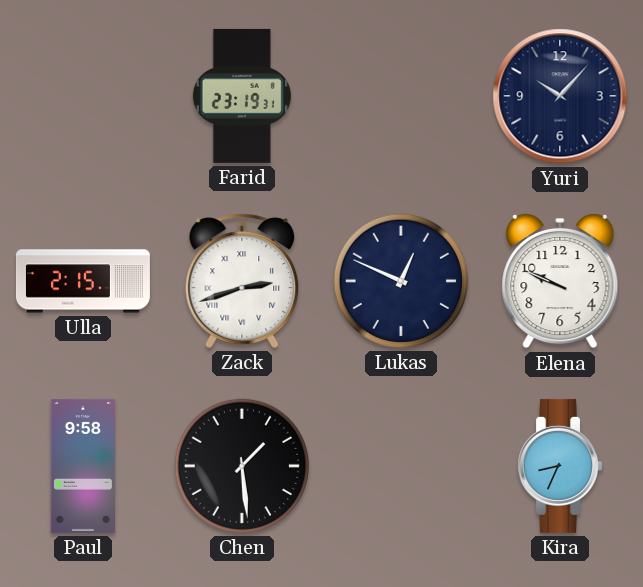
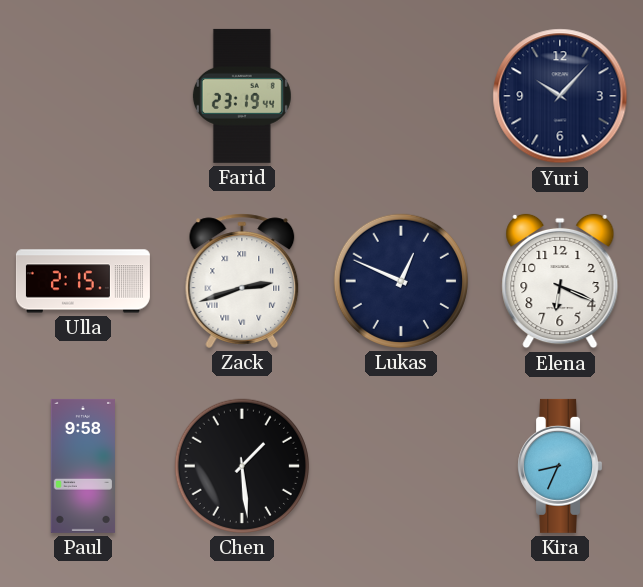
Farid: 23:19:31 -> 23:19:44
Elena: 9:49 -> 6:19
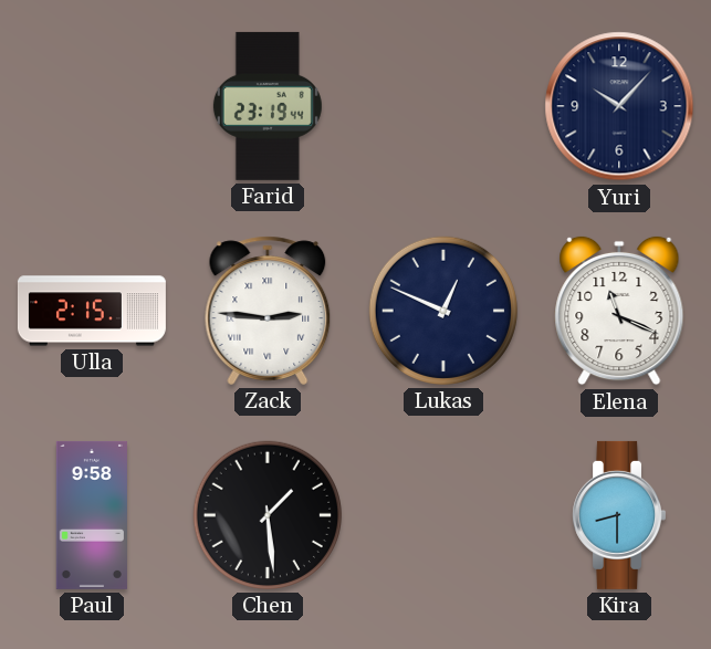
Zack: 2:42 -> 2:46
Elena: 6:19 -> 11:19
Kira: 8:34 -> 8:30
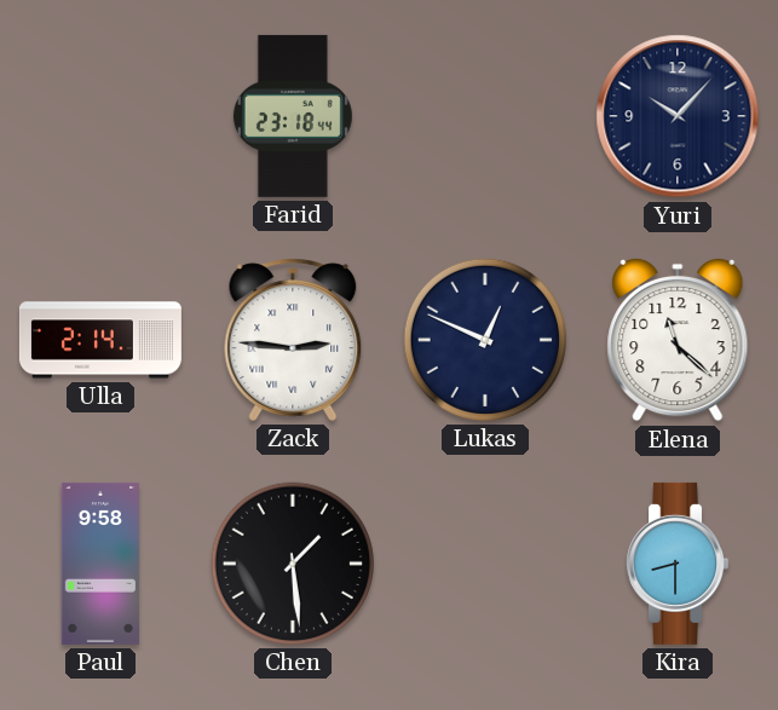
Farid: 23:19 -> 23:18
Ulla: 2:15 -> 2:14
Elena: 11:19 -> 11:22
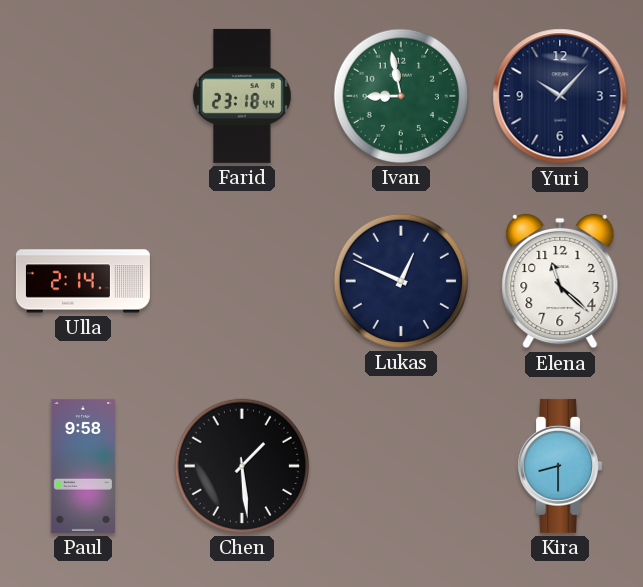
Ivan: none -> 8:58
Zack: 2:46 -> none
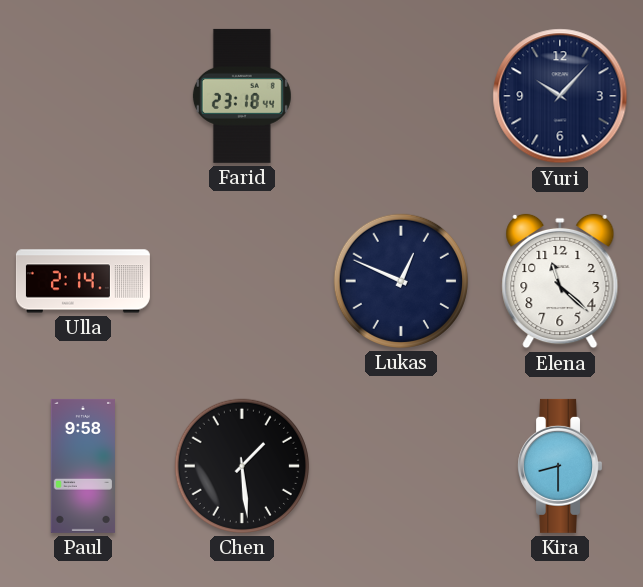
Ivan: 8:58 -> none
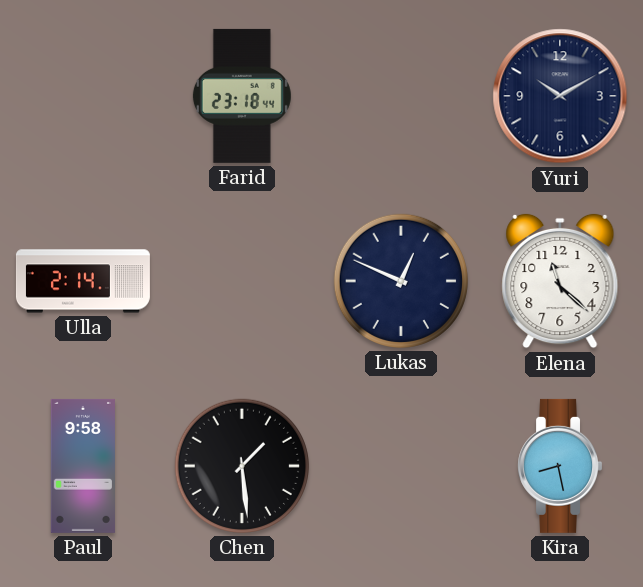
Yuri: 10:07 -> 10:10
Kira: 8:30 -> 8:28
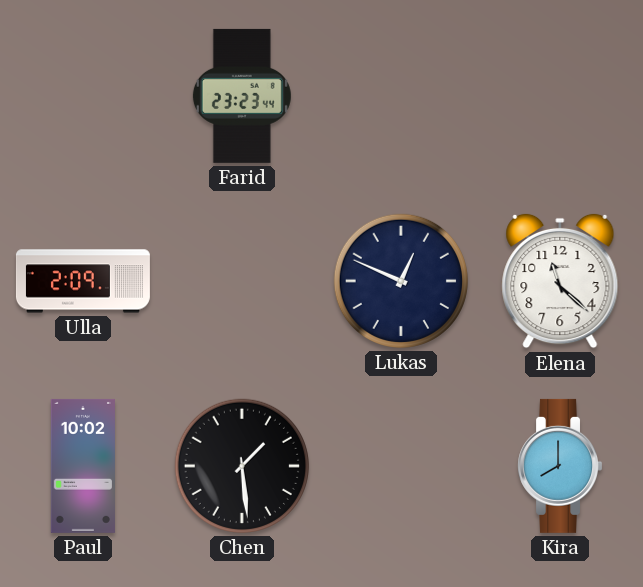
Farid: 23:18 -> 23:23
Yuri: 10:10 -> none
Ulla: 2:14 -> 2:09
Paul: 9:58 -> 10:02
Kira: 8:28 -> 8:00
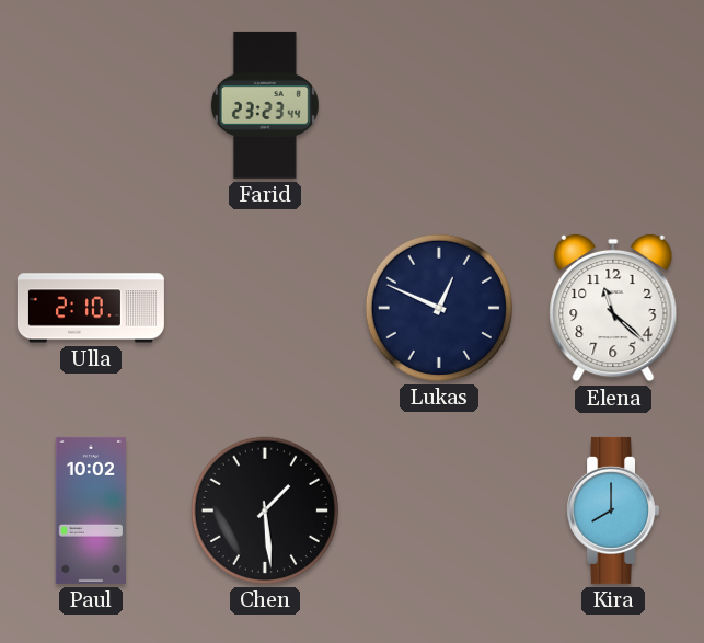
Ulla: 2:09 -> 2:10
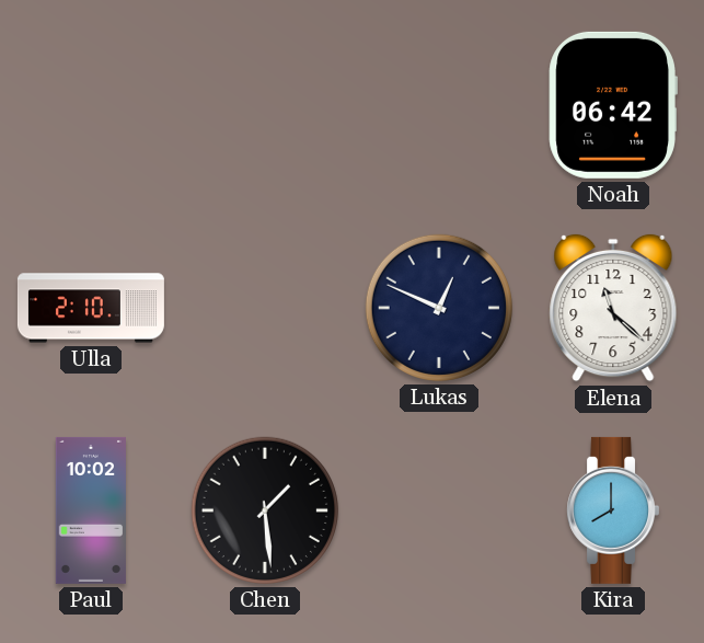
Farid: 23:23 -> none
Noah: none -> 06:42
